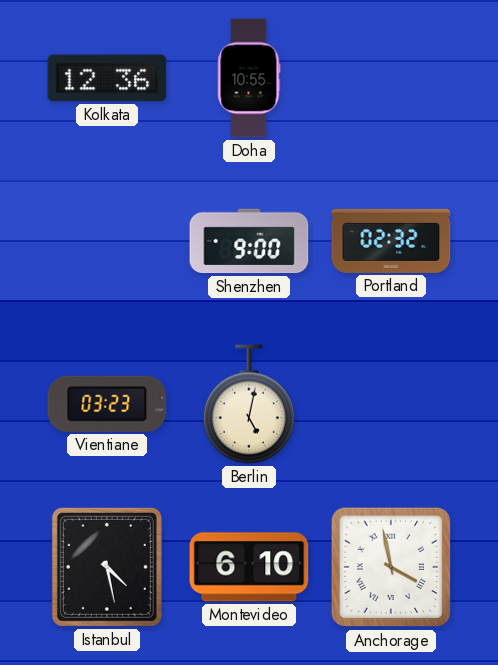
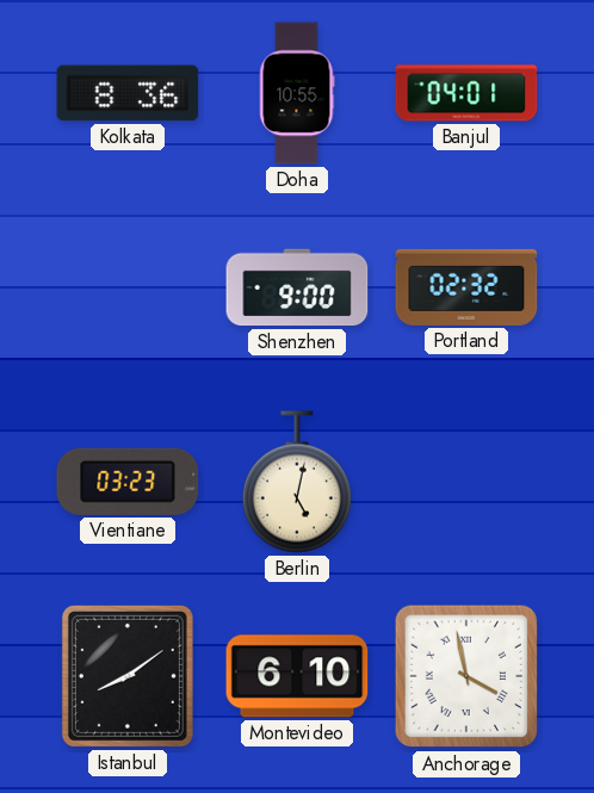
Kolkata: 12:36 -> 8:36
Banjul: none -> 04:01
Istanbul: 4:28 -> 8:09
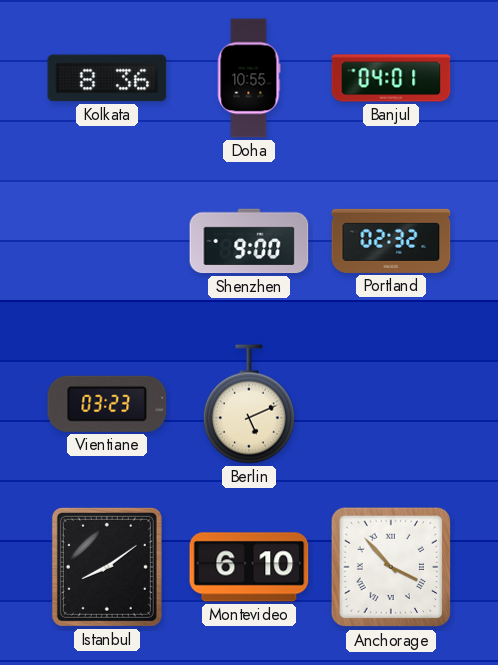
Berlin: 5:02 -> 5:11
Anchorage: 3:58 -> 3:53
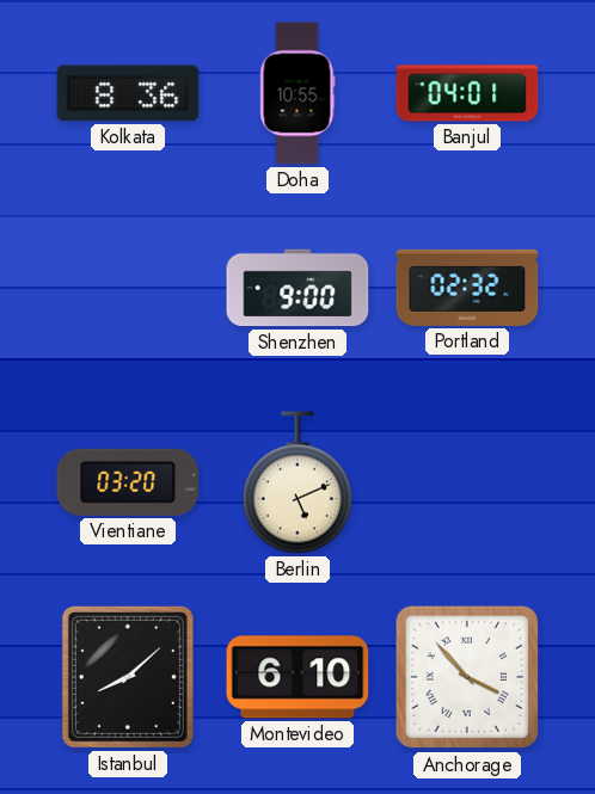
Vientiane: 03:23 -> 03:20
Istanbul: 8:09 -> 8:08
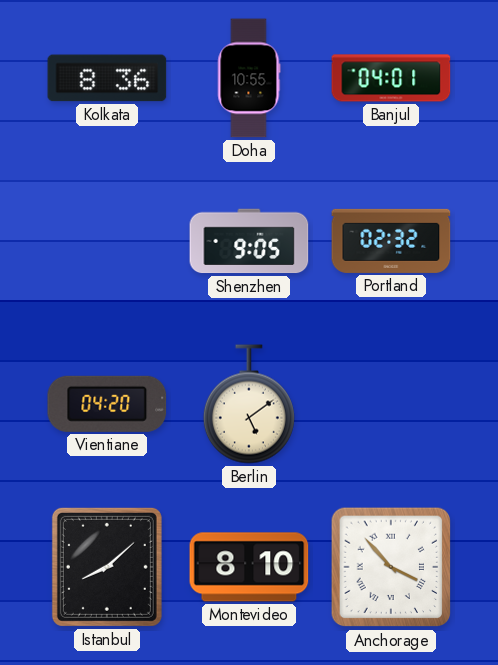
Shenzhen: 9:00 -> 9:05
Vientiane: 03:20 -> 04:20
Berlin: 5:11 -> 5:09
Montevideo: 6:10 -> 8:10
